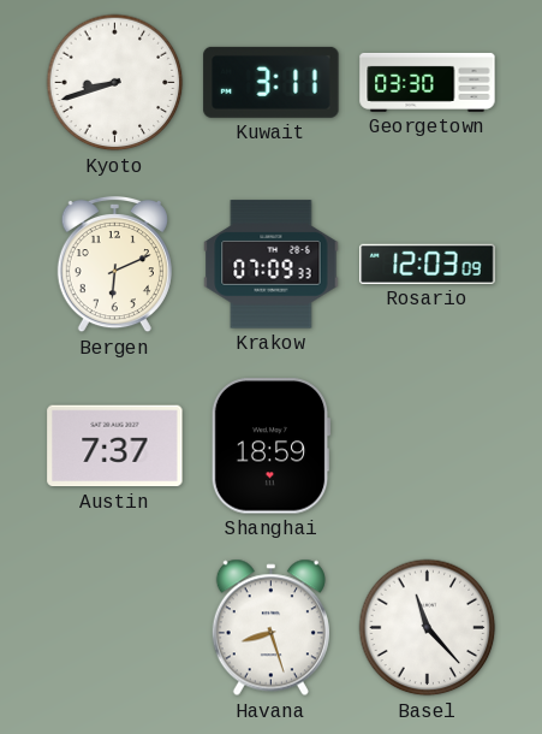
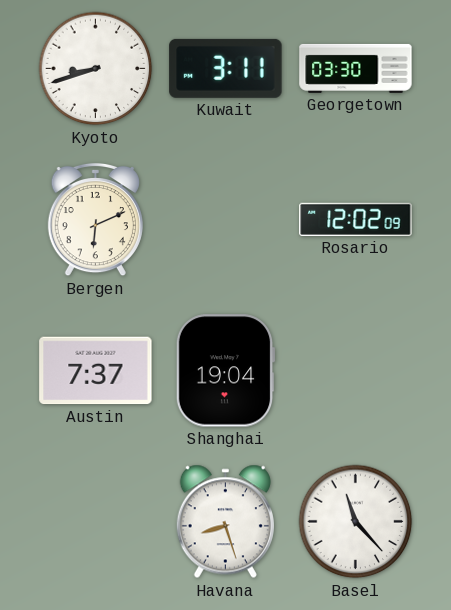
Krakow: 07:09 -> none
Rosario: 12:03 -> 12:02
Shanghai: 18:59 -> 19:04
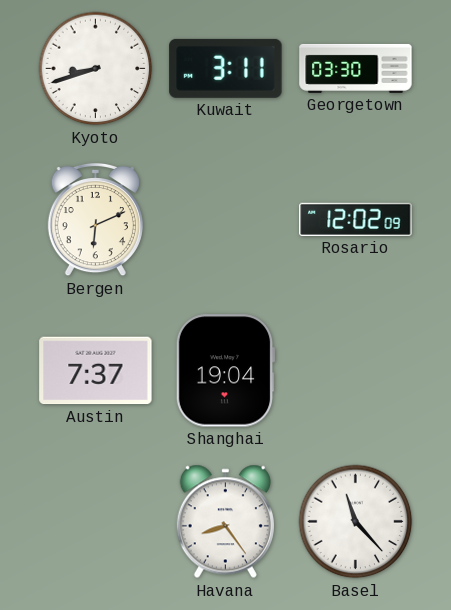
Havana: 8:27 -> 8:24
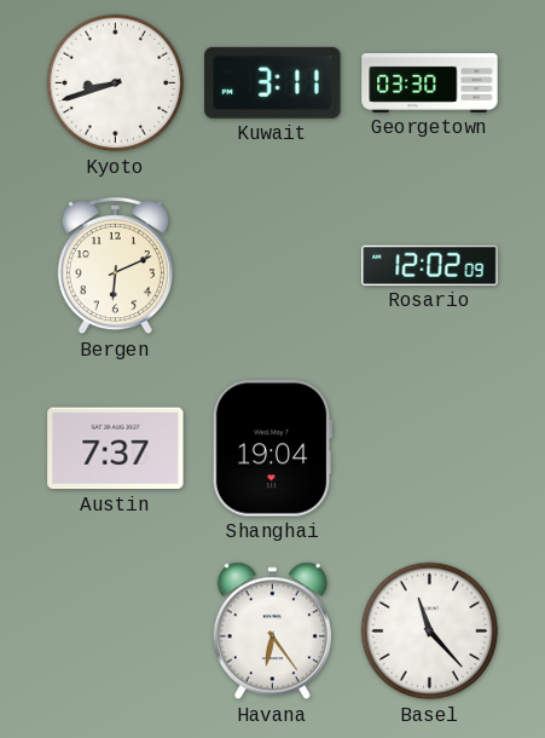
Havana: 8:24 -> 6:24
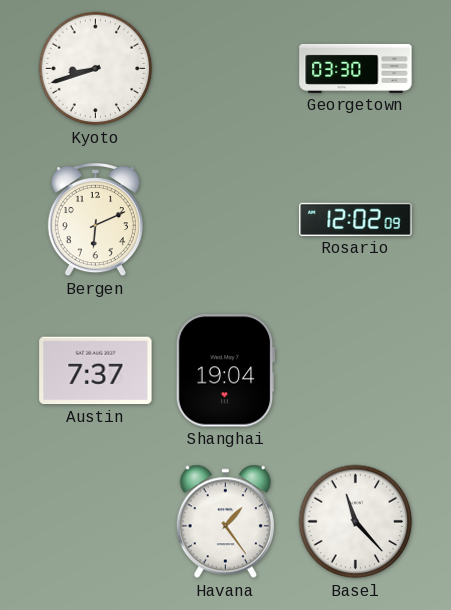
Kuwait: 3:11 -> none
Havana: 6:24 -> 1:24
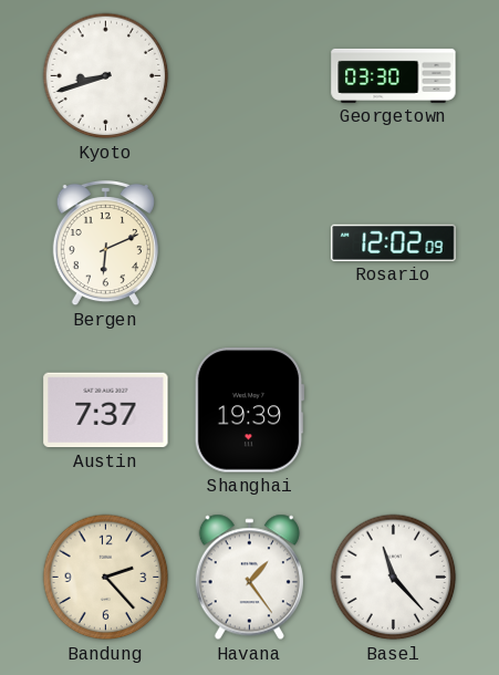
Shanghai: 19:04 -> 19:39
Bandung: none -> 2:23
